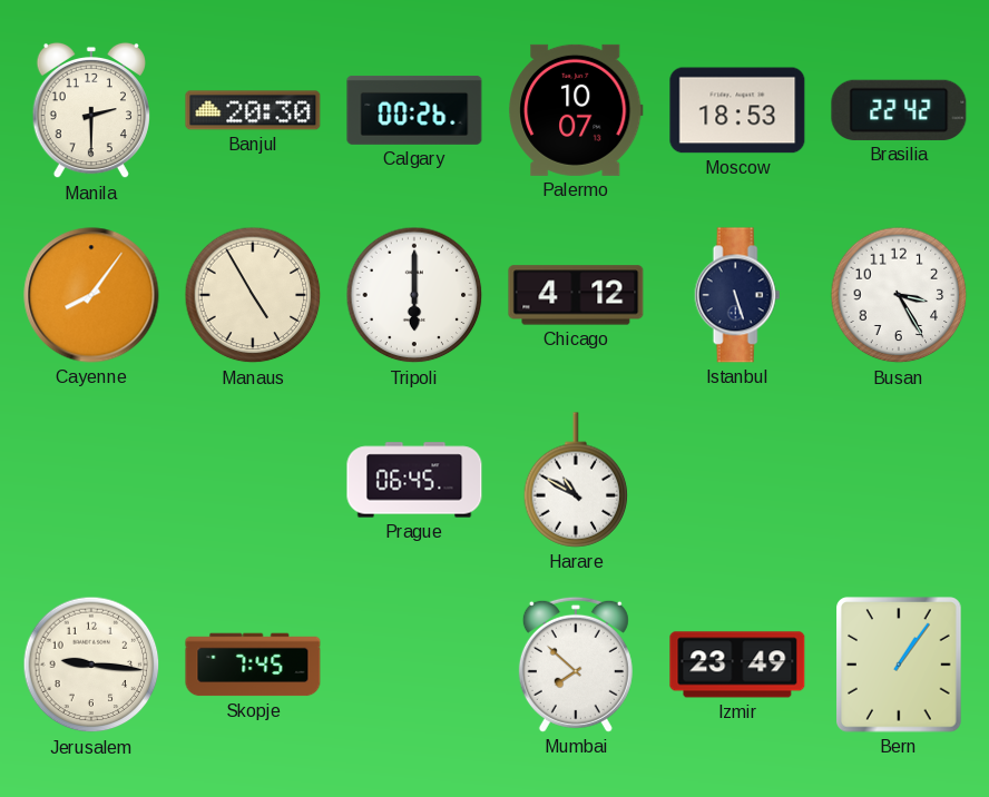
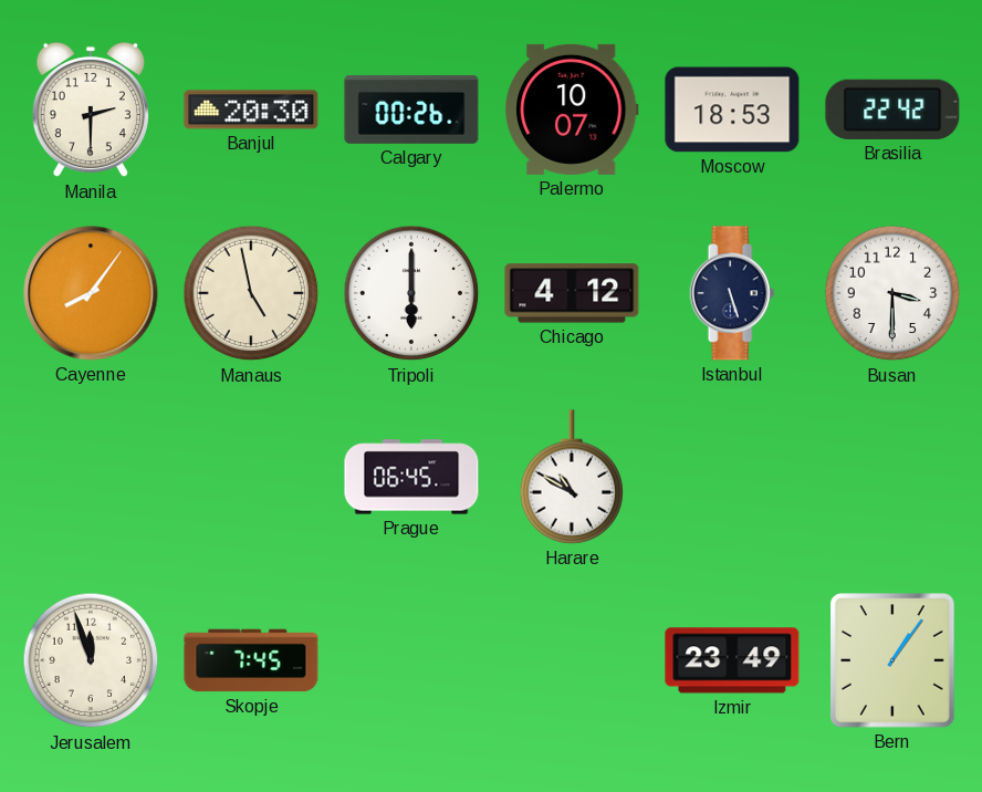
Manaus: 4:55 -> 4:58
Busan: 3:25 -> 3:30
Jerusalem: 9:16 -> 11:57
Mumbai: 7:52 -> none
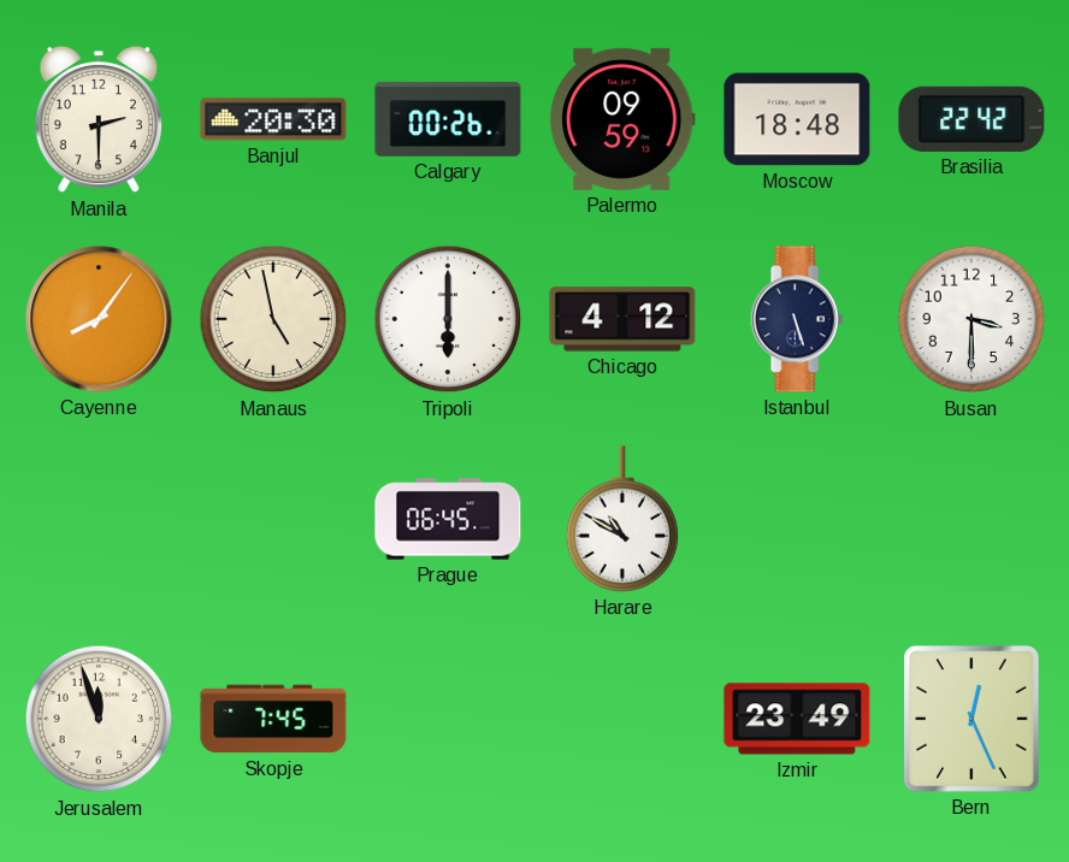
Palermo: 10:07 -> 09:59
Moscow: 18:53 -> 18:48
Bern: 1:06 -> 12:26
